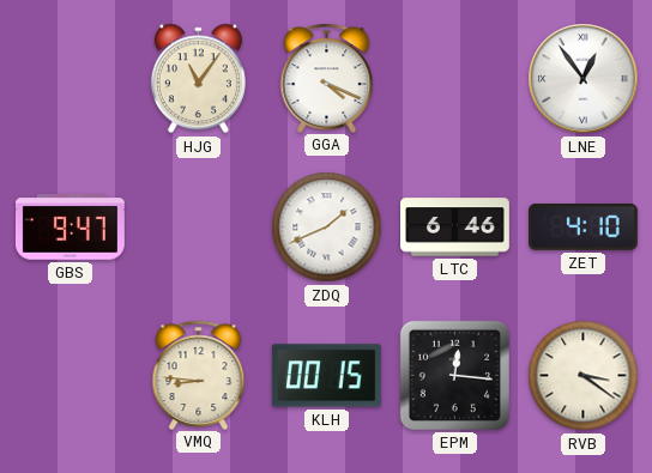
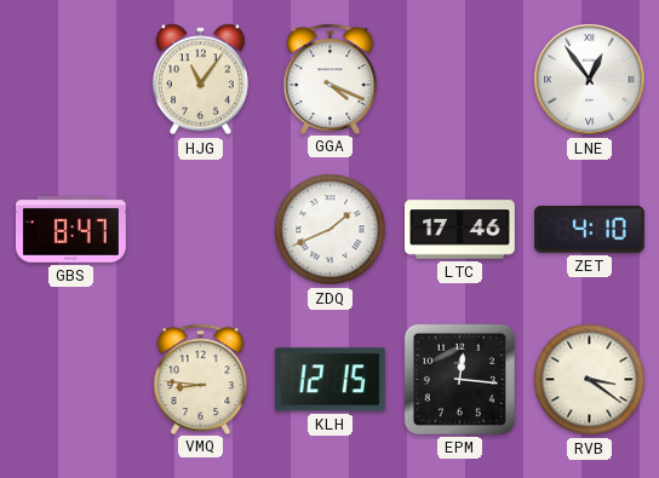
GBS: 9:47 -> 8:47
LTC: 6:46 -> 17:46
KLH: 00:15 -> 12:15
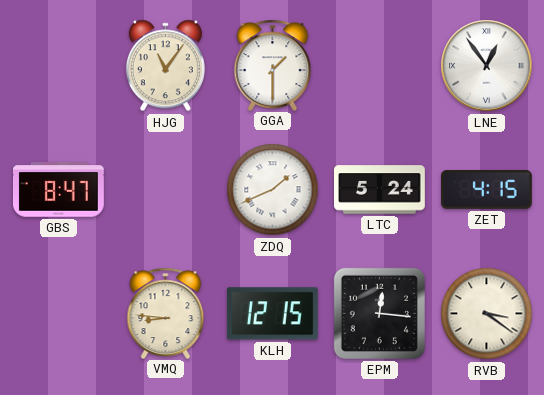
GGA: 4:19 -> 1:30
LTC: 17:46 -> 5:24
ZET: 4:10 -> 4:15
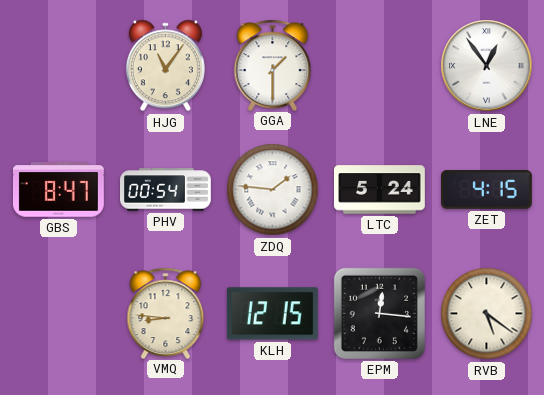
PHV: none -> 00:54
ZDQ: 1:41 -> 1:46
RVB: 3:21 -> 5:21
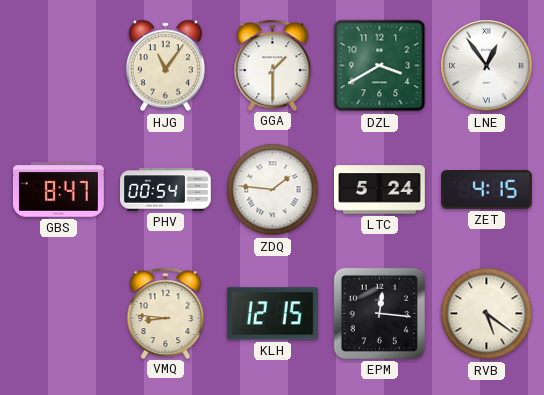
DZL: none -> 3:40
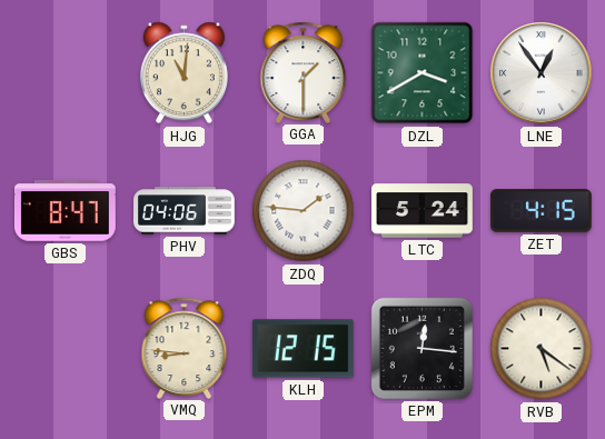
HJG: 11:06 -> 11:01
PHV: 00:54 -> 04:06
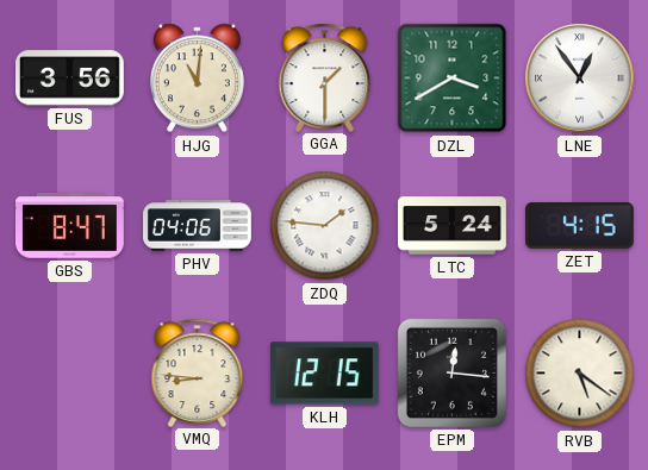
FUS: none -> 3:56
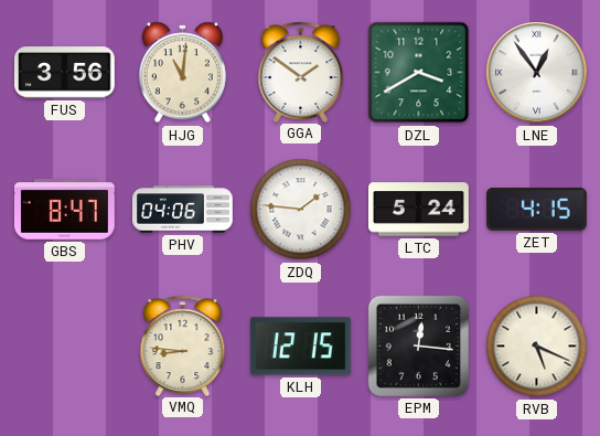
GGA: 1:30 -> 1:51
RVB: 5:21 -> 5:19
